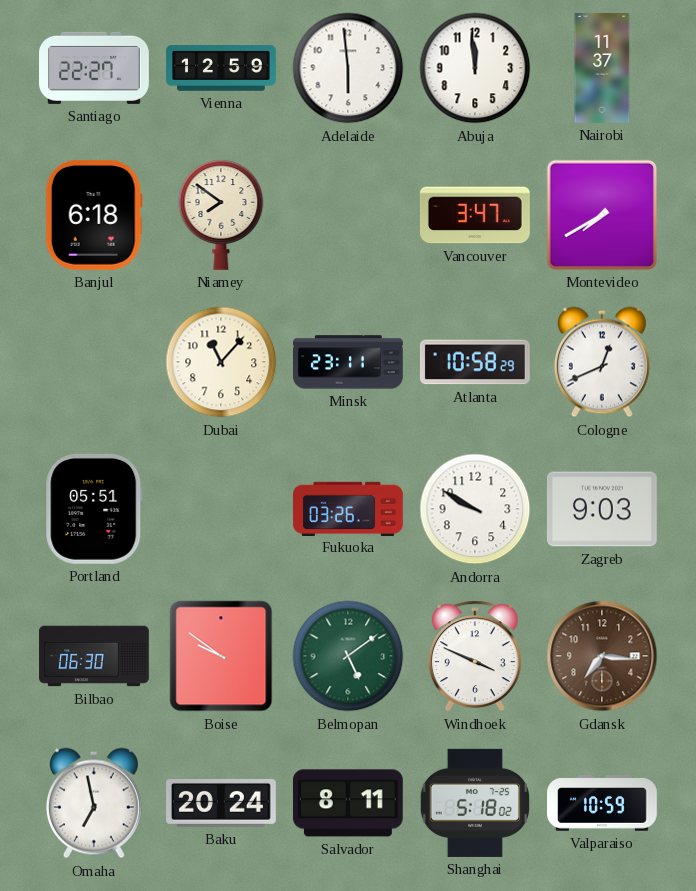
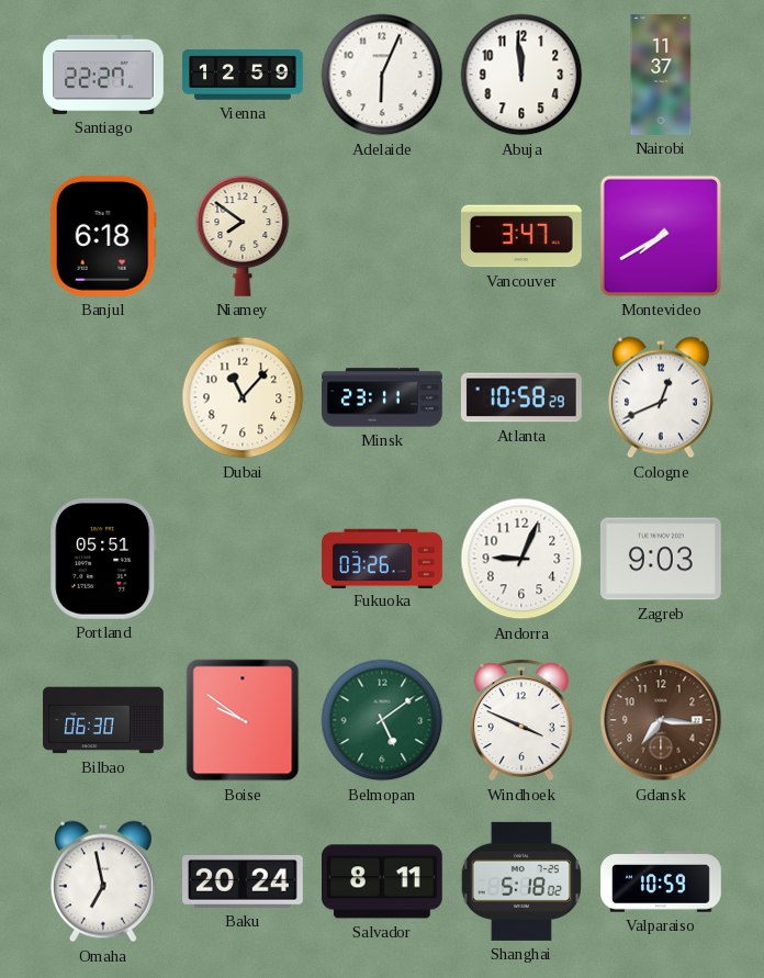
Adelaide: 5:59 -> 6:04
Andorra: 9:50 -> 9:04
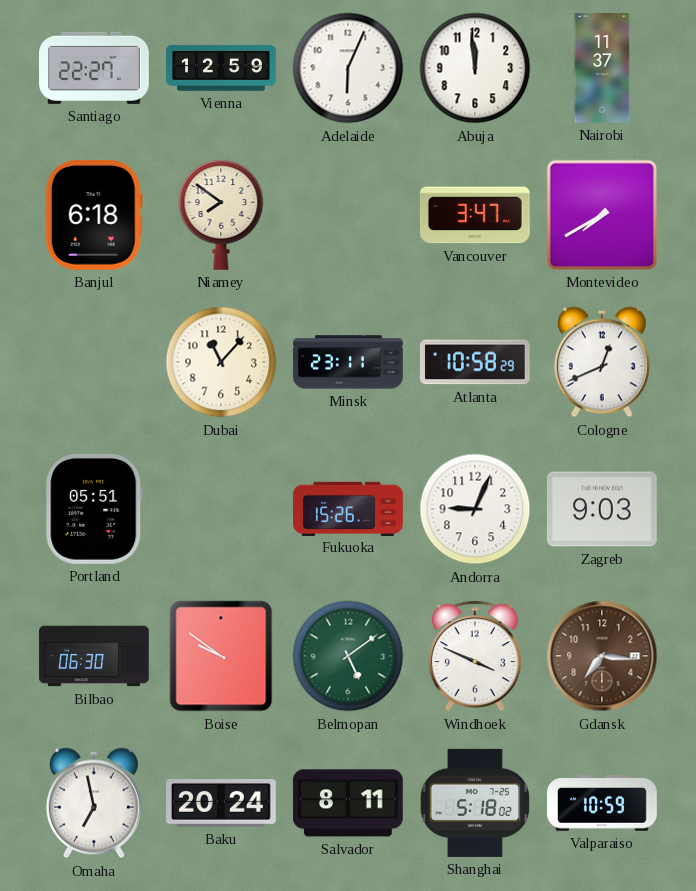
Fukuoka: 03:26 -> 15:26
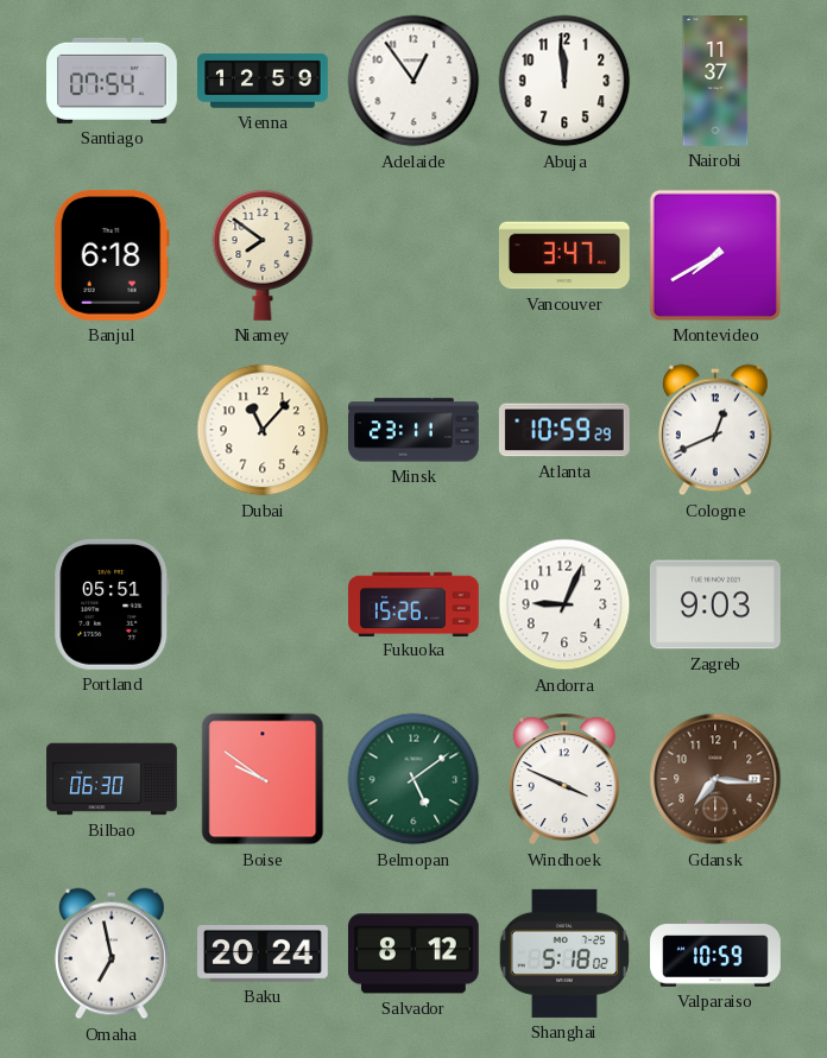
Santiago: 22:27 -> 07:54
Adelaide: 6:04 -> 12:54
Atlanta: 10:58 -> 10:59
Salvador: 8:11 -> 8:12
